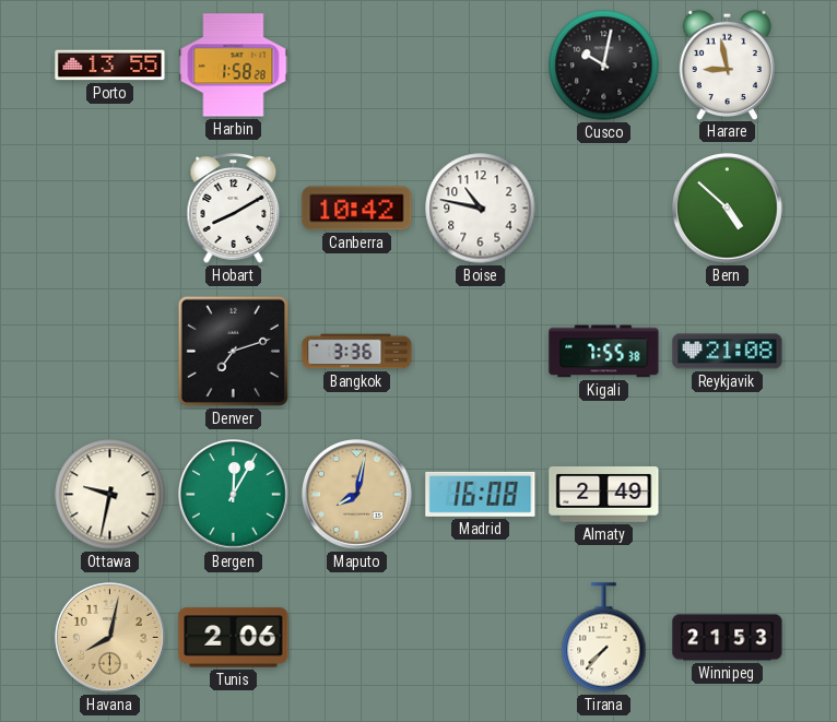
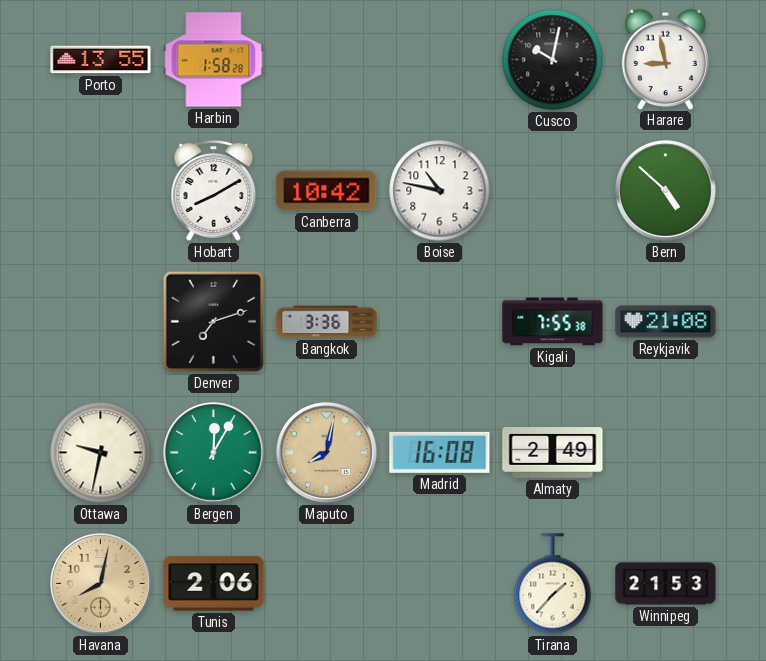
Tirana: 7:37 -> 1:37
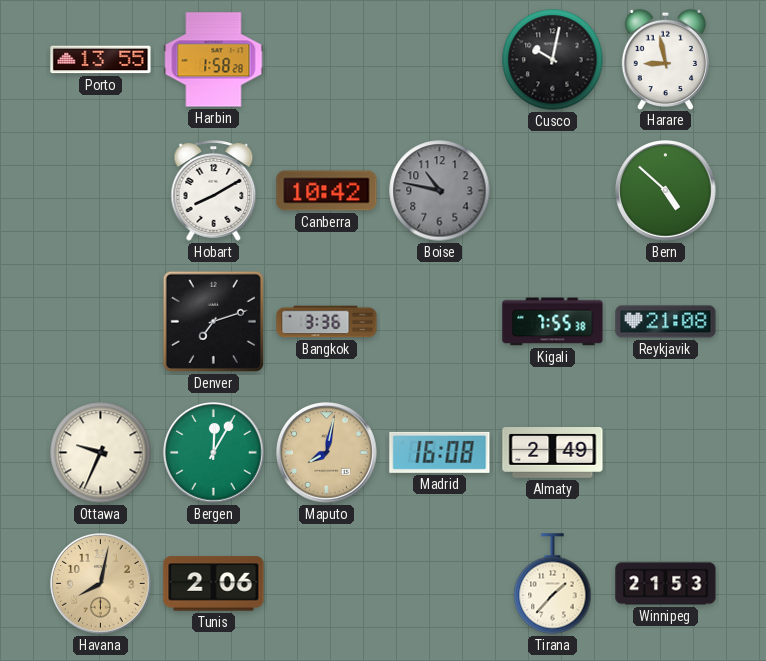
Boise dial: white -> grey
Ottawa: 9:32 -> 9:34
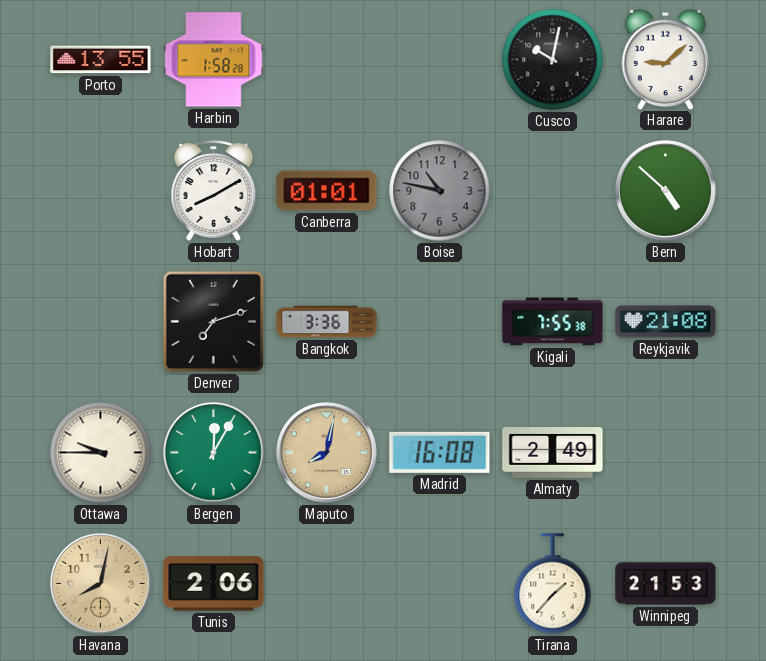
Harare: 8:58 -> 9:08
Canberra: 10:42 -> 01:01
Ottawa: 9:34 -> 9:45
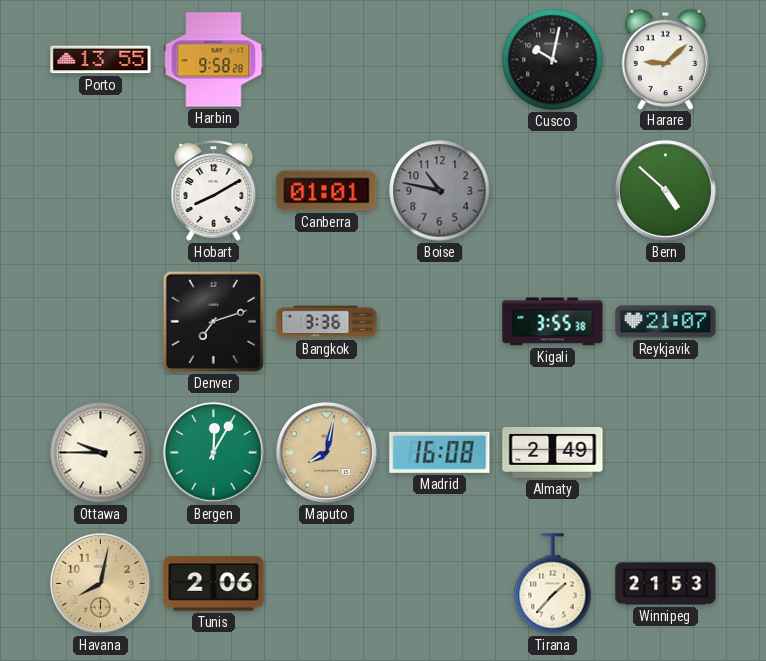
Harbin: 1:58 -> 9:58
Kigali: 7:55 -> 3:55
Reykjavik: 21:08 -> 21:07
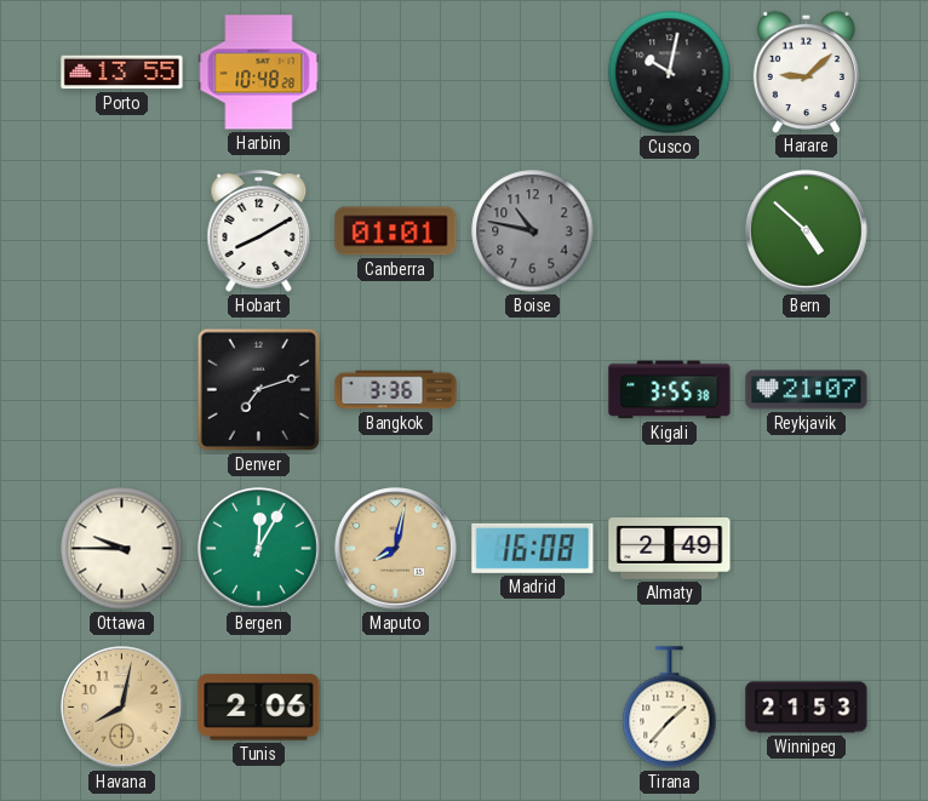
Harbin: 9:58 -> 10:48
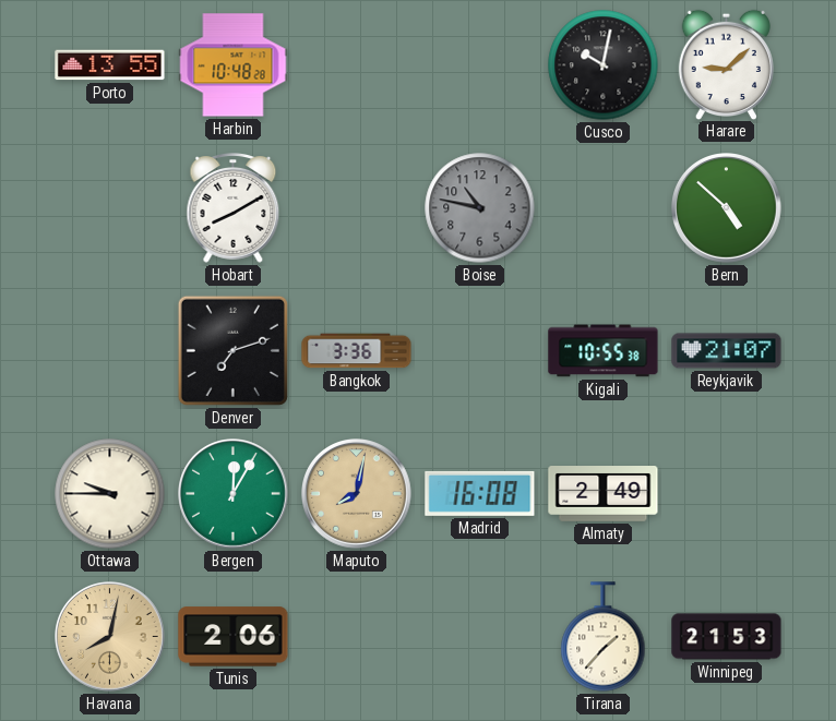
Canberra: 01:01 -> none
Kigali: 3:55 -> 10:55
